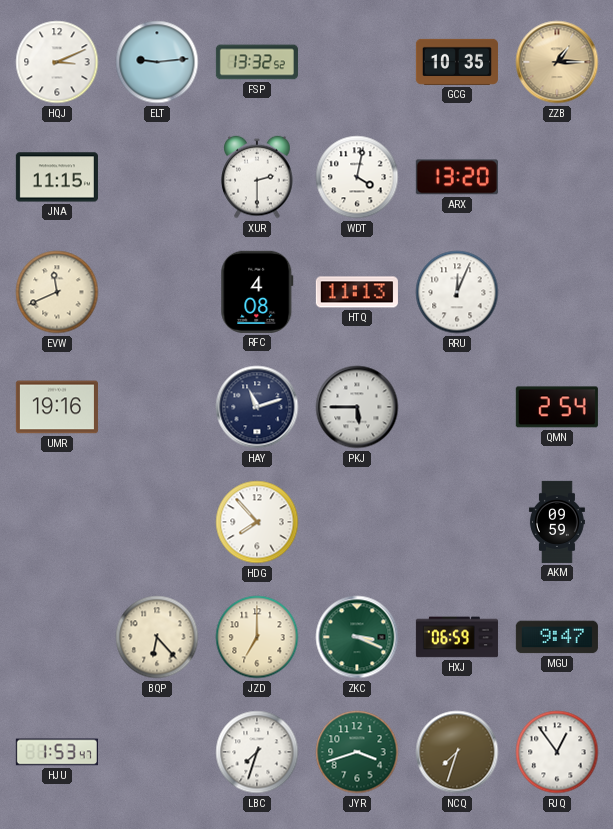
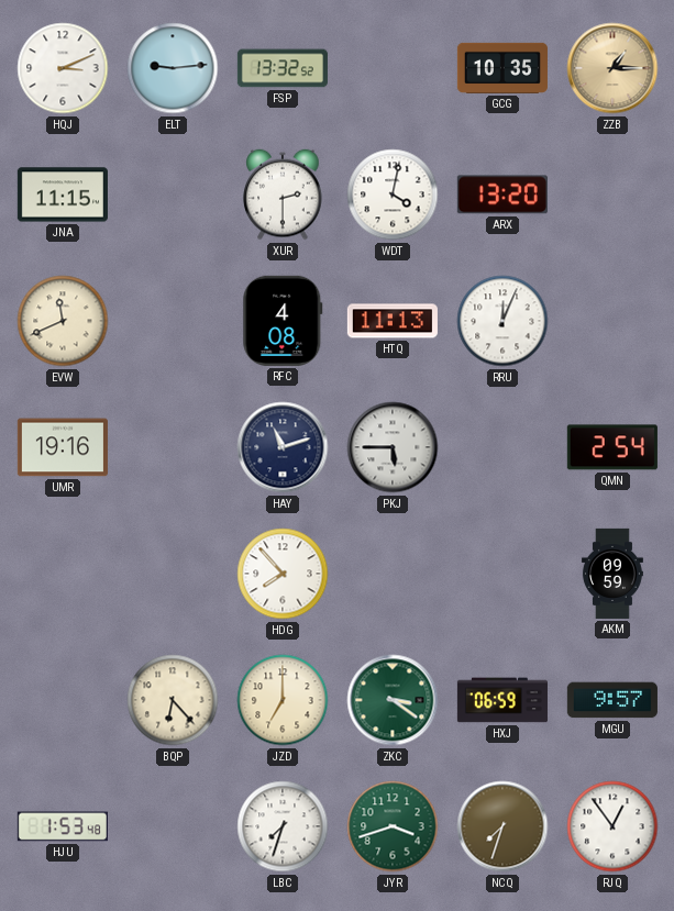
ZKC: 3:19 -> 3:21
MGU: 9:47 -> 9:57
HJU: 1:53:47 -> 1:53:48
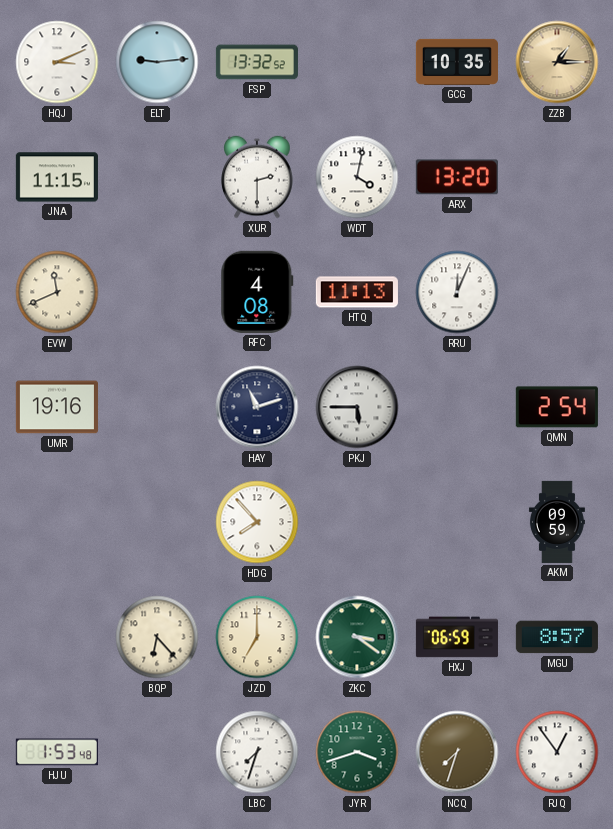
MGU: 9:57 -> 8:57
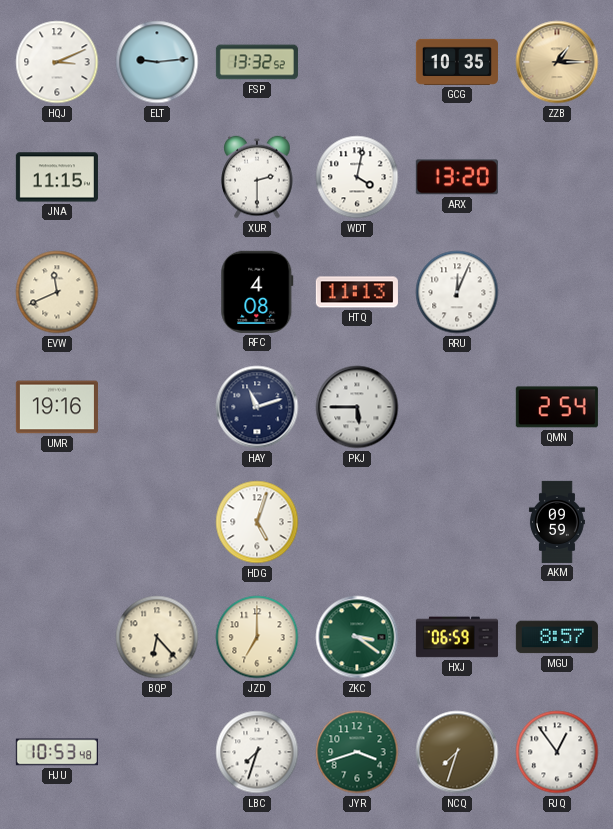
HDG: 7:53 -> 5:03
HJU: 1:53 -> 10:53
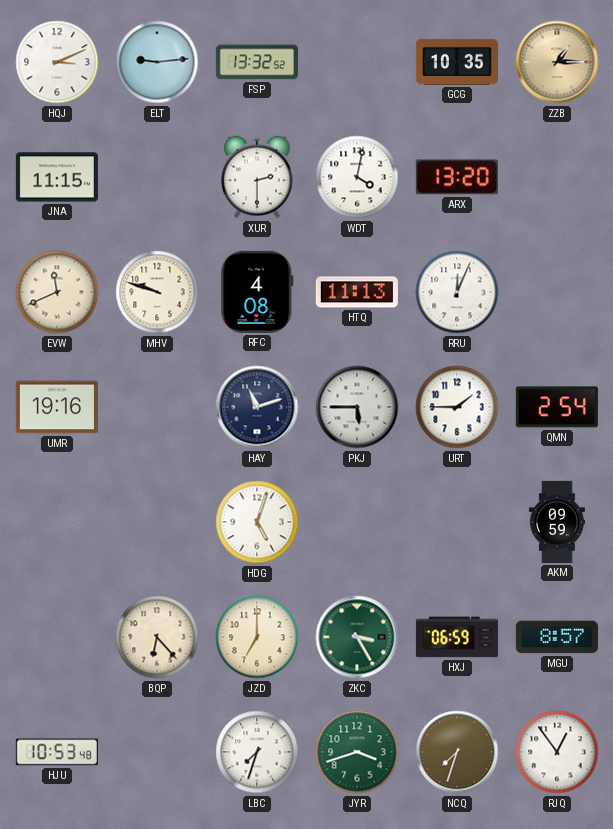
MHV: none -> 9:48
URT: none -> 1:45
ZKC: 3:21 -> 3:25
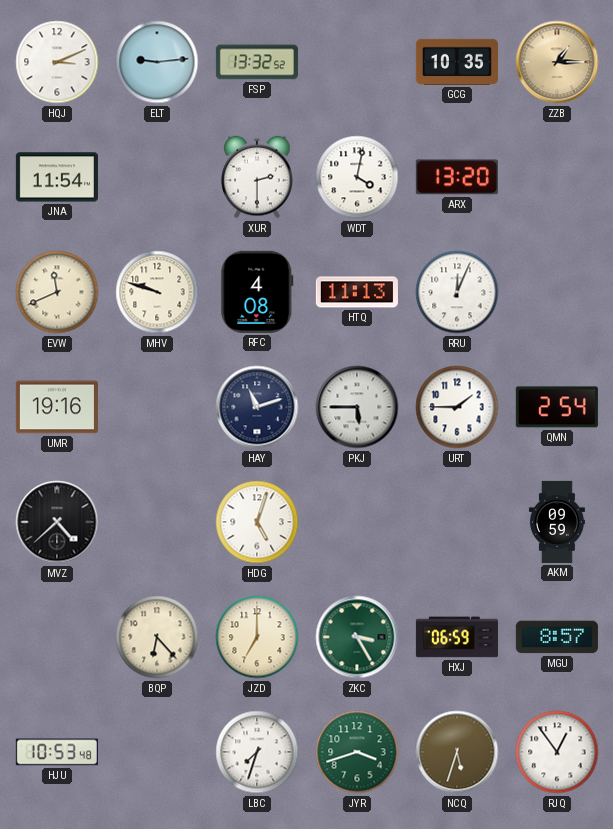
JNA: 11:15 -> 11:54
MVZ: none -> 4:38
NCQ: 7:33 -> 5:33
